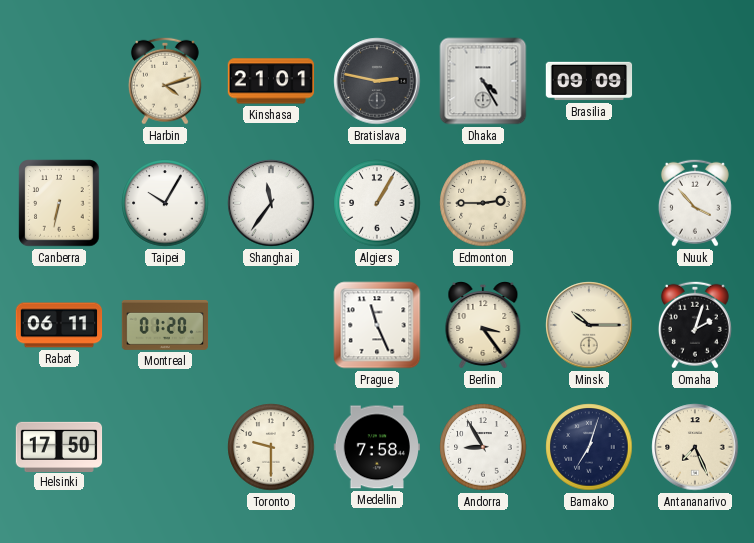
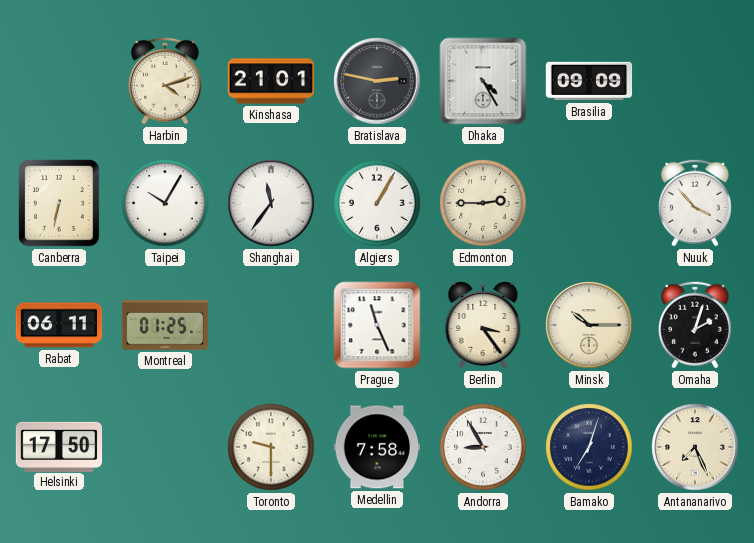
Montreal: 01:20 -> 01:25
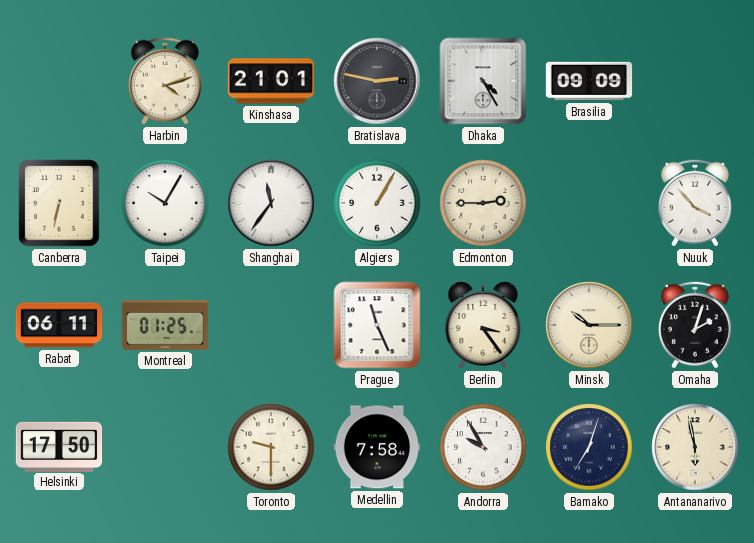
Andorra: 8:55 -> 9:55
Antananarivo: 7:26 -> 5:58
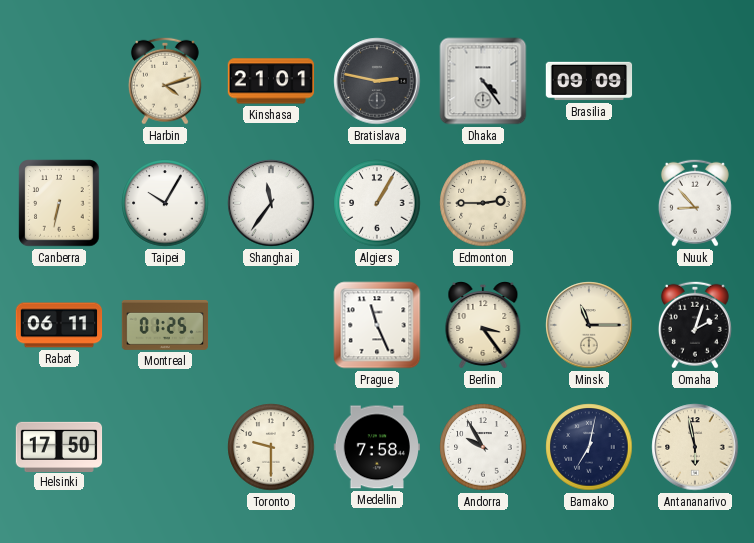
Dhaka: 4:25 -> 4:24
Nuuk: 3:53 -> 8:53
Minsk: 10:15 -> 11:15
Bamako: 7:03 -> 7:02
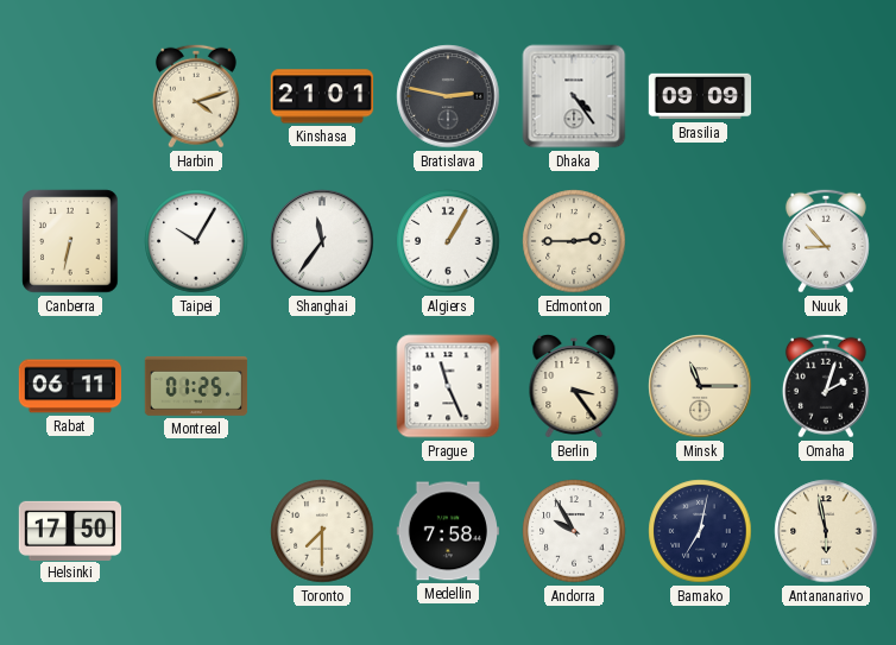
Toronto: 9:30 -> 7:30
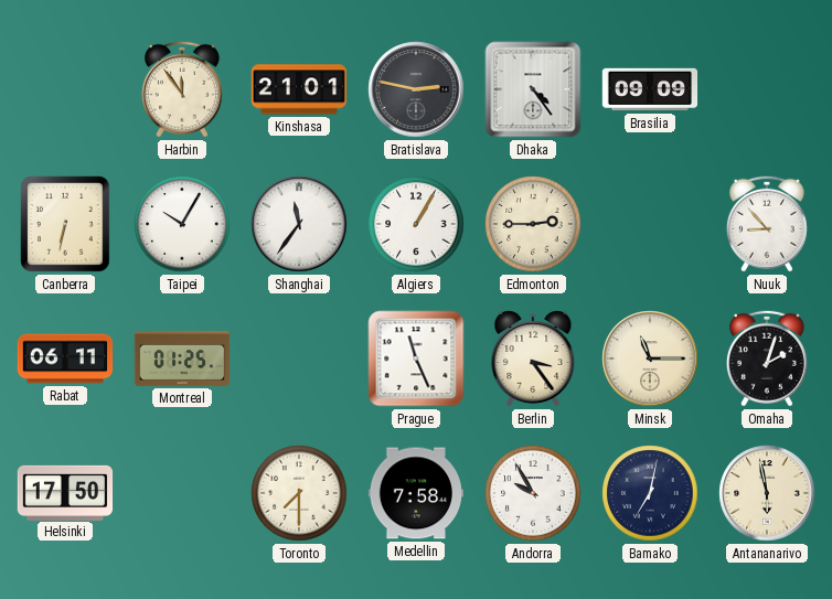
Harbin: 4:12 -> 11:54
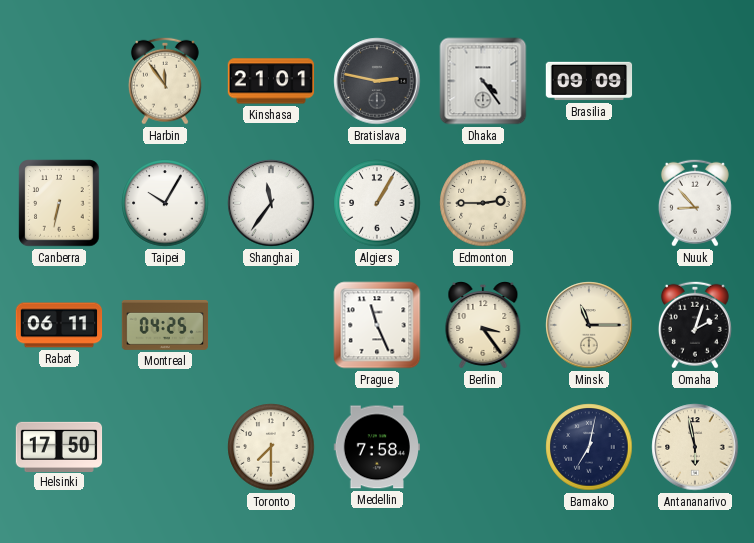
Montreal: 01:25 -> 04:25
Andorra: 9:55 -> none
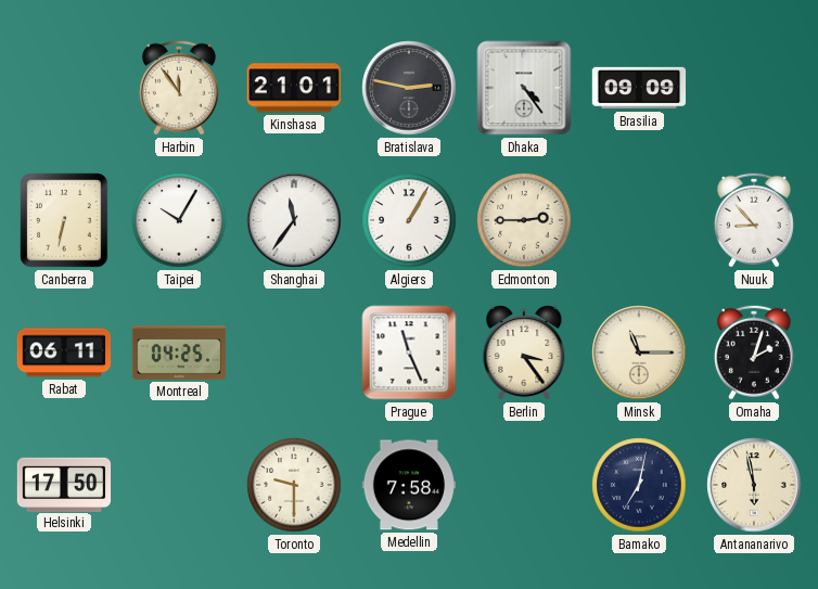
Toronto: 7:30 -> 9:30
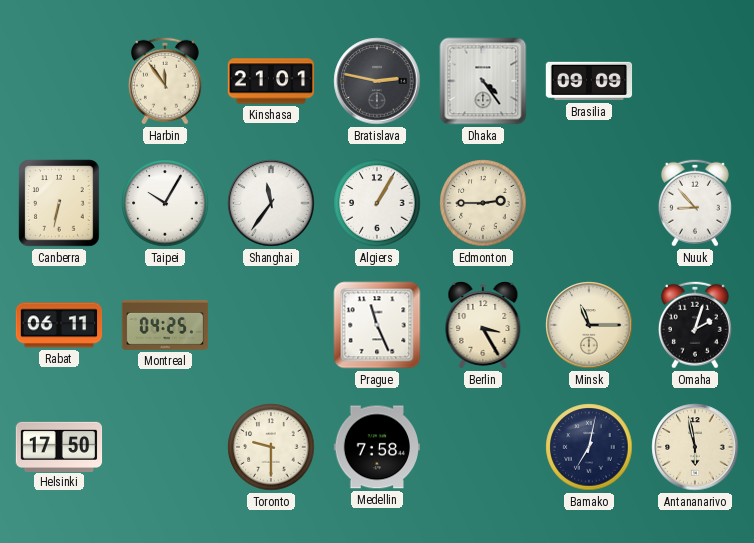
Berlin: 3:24 -> 3:25
